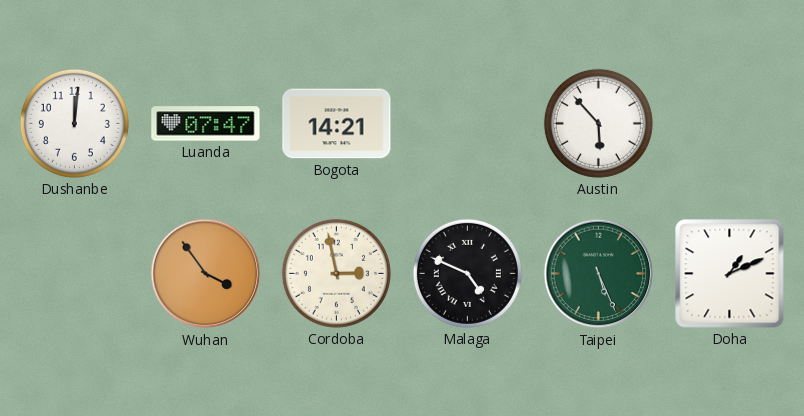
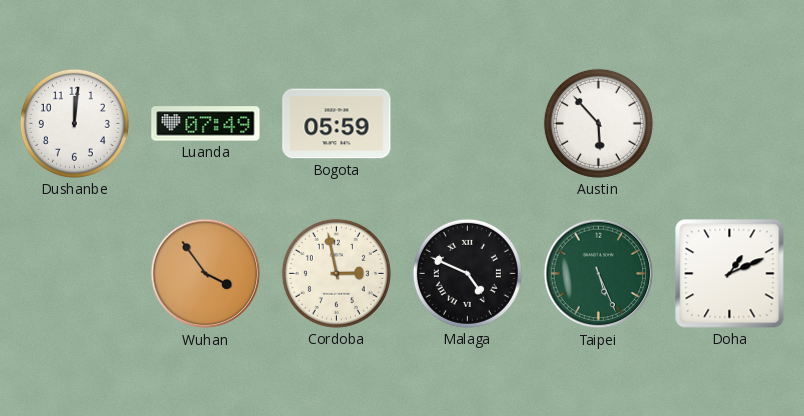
Luanda: 07:47 -> 07:49
Bogota: 14:21 -> 05:59
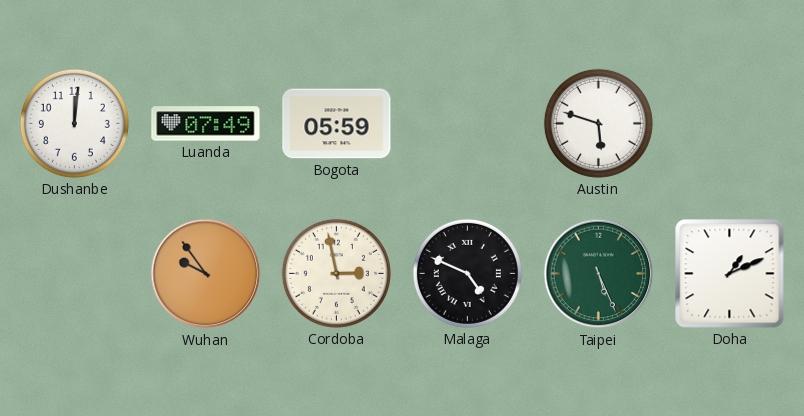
Austin: 5:53 -> 5:48
Wuhan: 3:54 -> 9:54
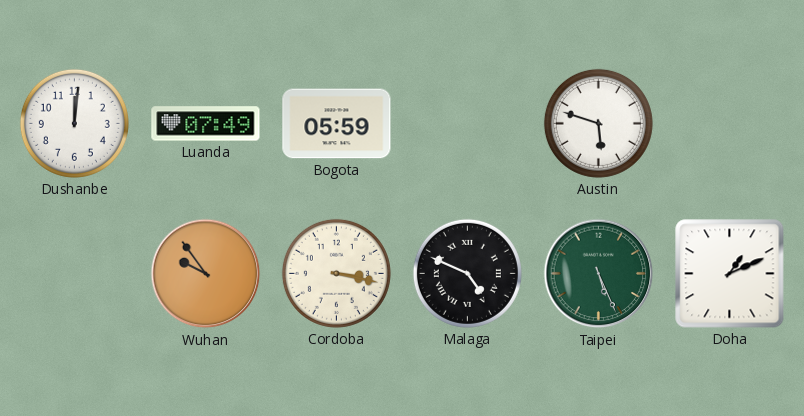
Cordoba: 2:58 -> 3:17
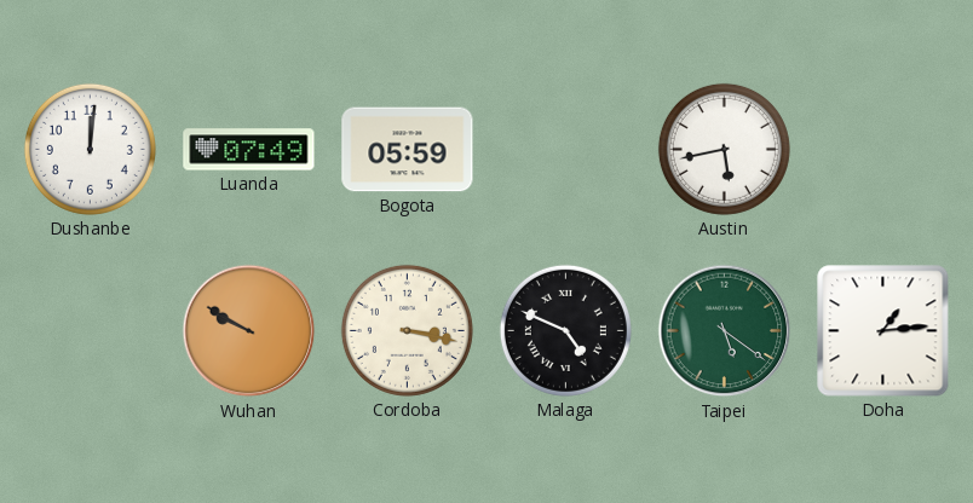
Austin: 5:48 -> 5:43
Wuhan: 9:54 -> 9:50
Taipei: 5:26 -> 5:21
Doha: 1:11 -> 1:14
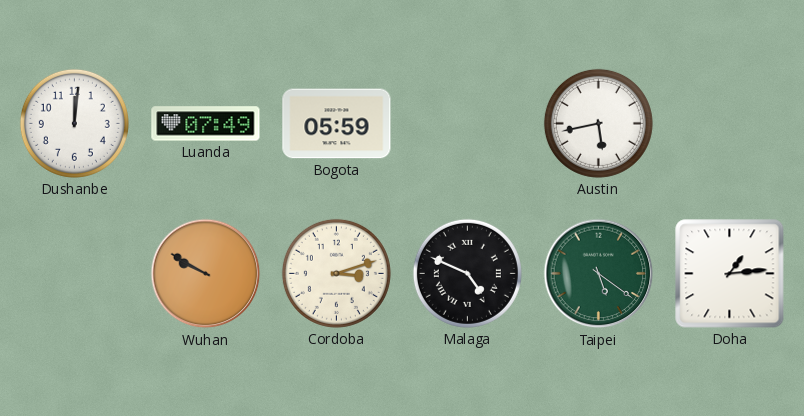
Cordoba: 3:17 -> 3:12
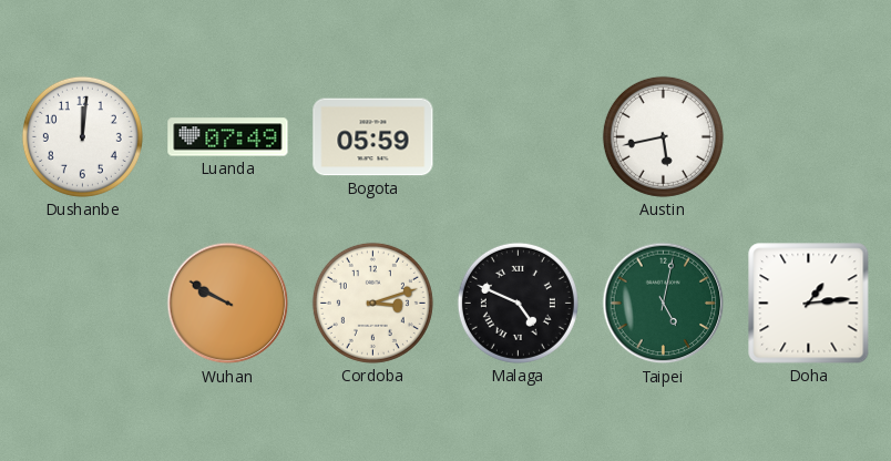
Taipei: 5:21 -> 5:02
